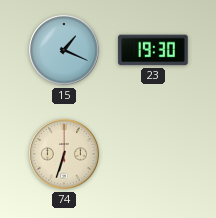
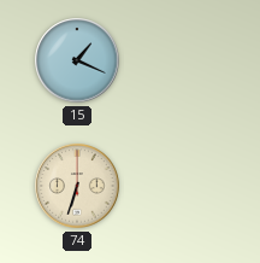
23: 19:30 -> none
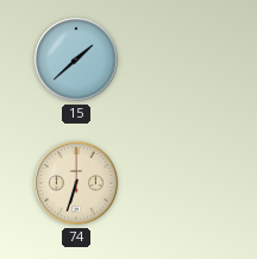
15: 1:19 -> 1:38
